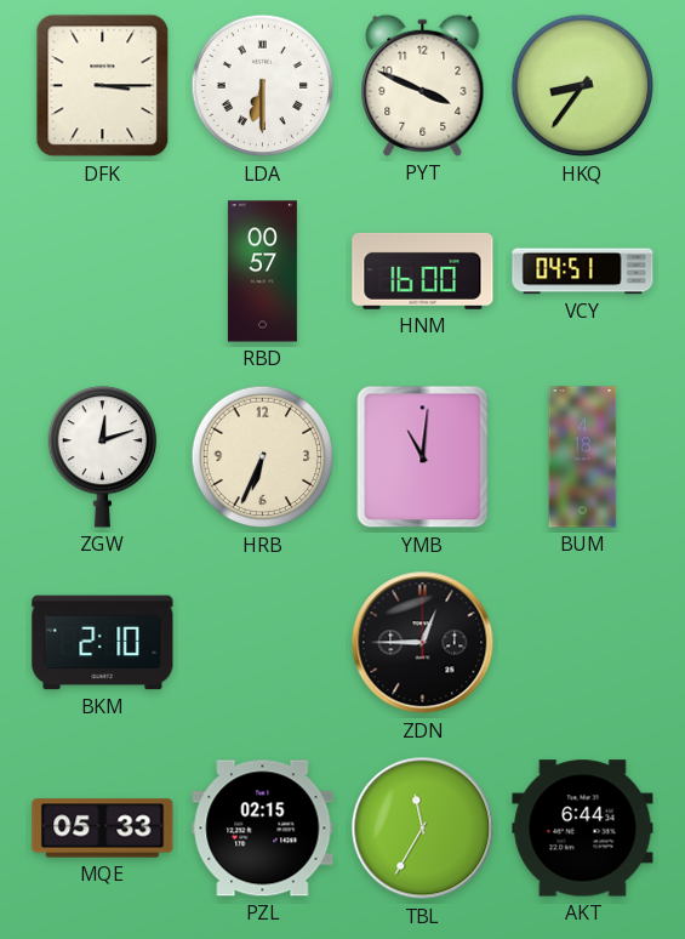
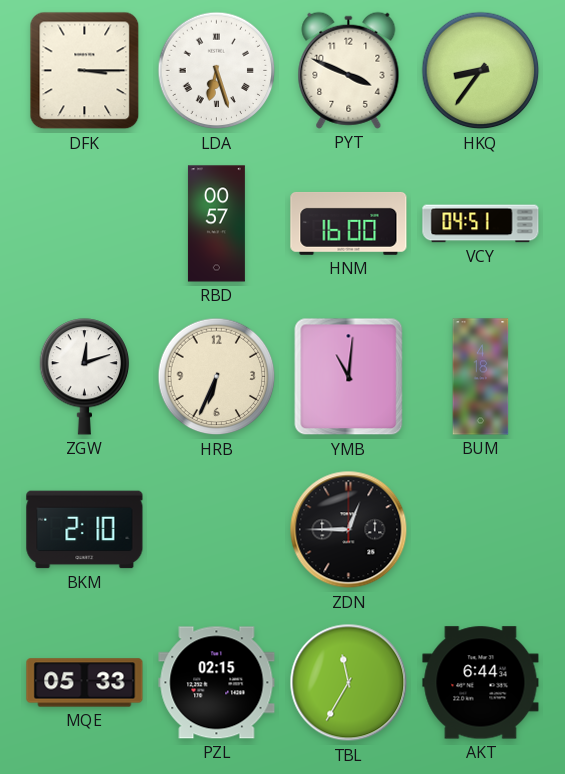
LDA: 6:30 -> 6:27
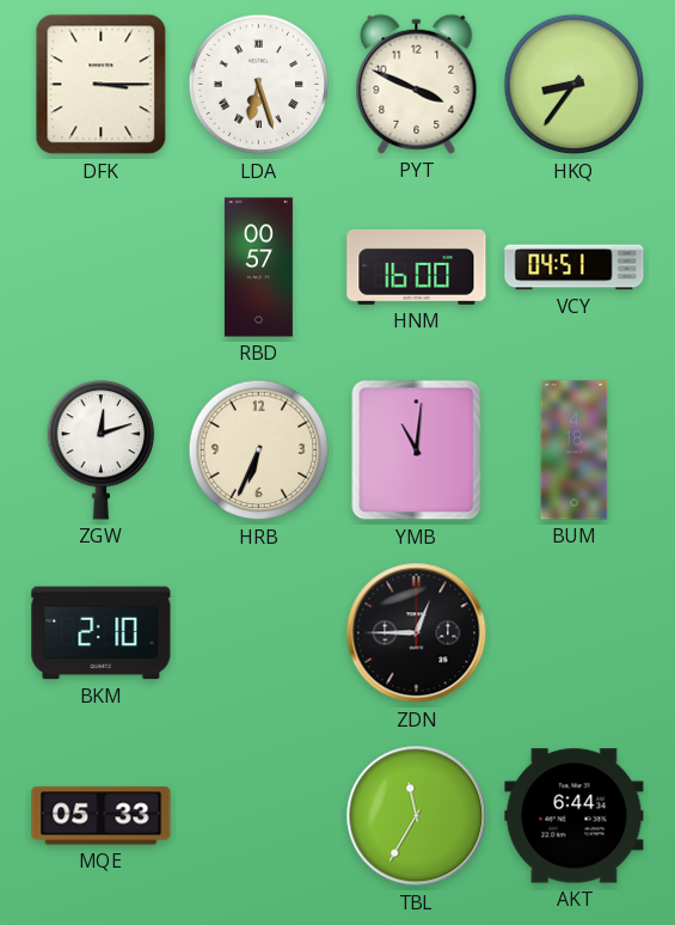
PZL: 02:15 -> none
